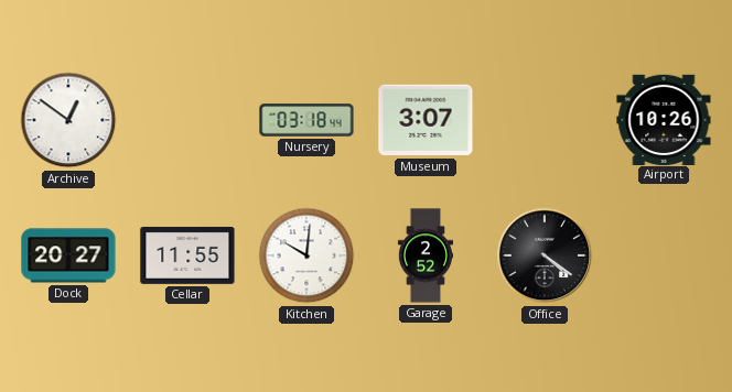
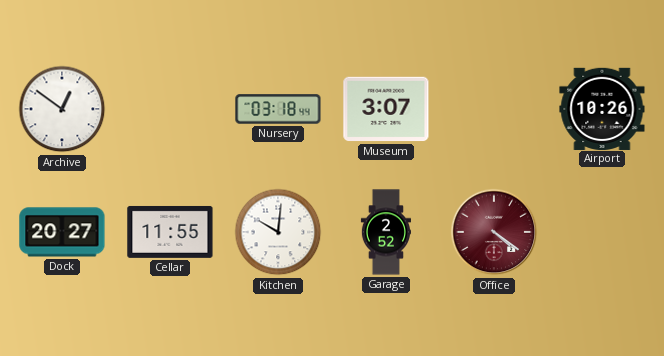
Office dial: black -> burgundy
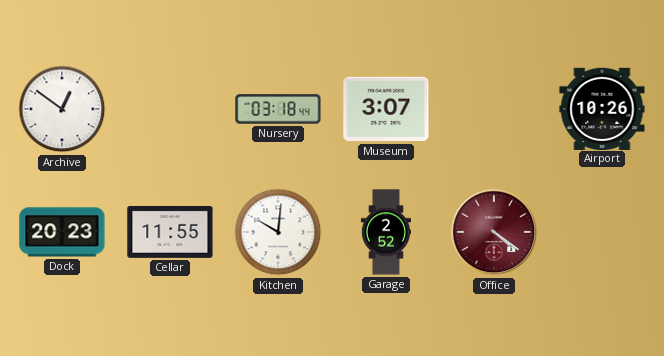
Dock: 20:27 -> 20:23
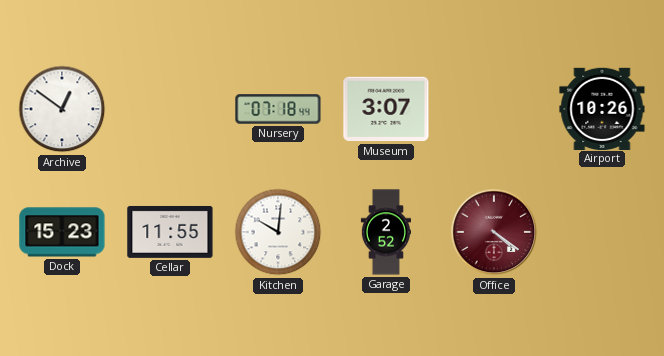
Nursery: 03:18 -> 07:18
Dock: 20:23 -> 15:23
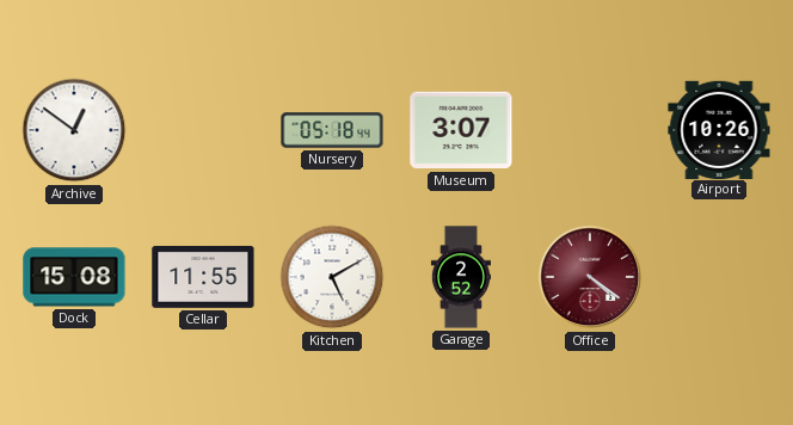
Nursery: 07:18 -> 05:18
Dock: 15:23 -> 15:08
Kitchen: 10:01 -> 5:10
